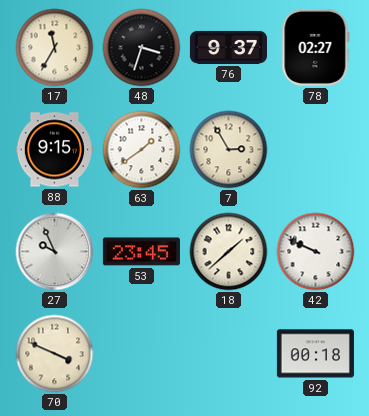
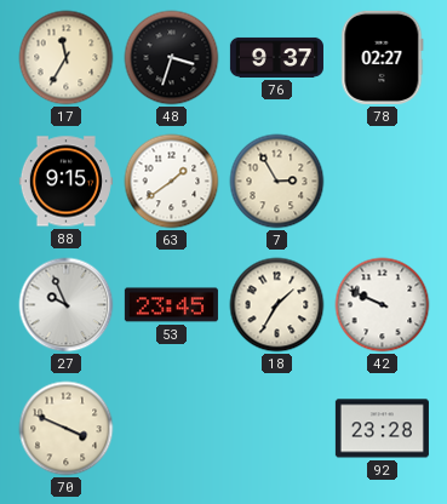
18: 1:38 -> 1:35
92: 00:18 -> 23:28
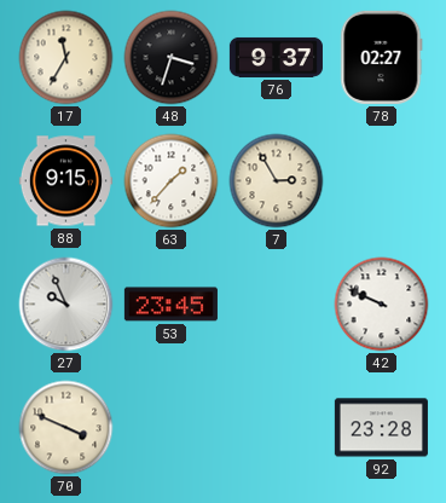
63: 1:39 -> 1:37
18: 1:35 -> none
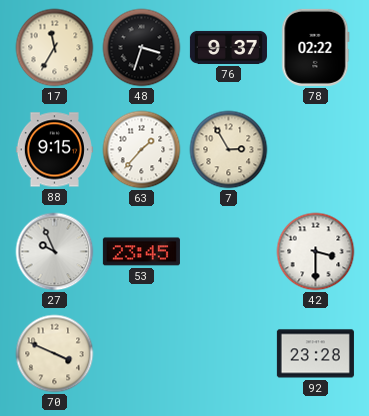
78: 02:27 -> 02:22
42: 9:49 -> 3:30
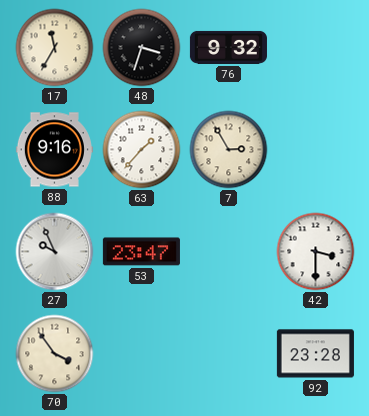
76: 9:37 -> 9:32
78: 02:22 -> none
88: 9:15 -> 9:16
53: 23:45 -> 23:47
70: 3:49 -> 3:54
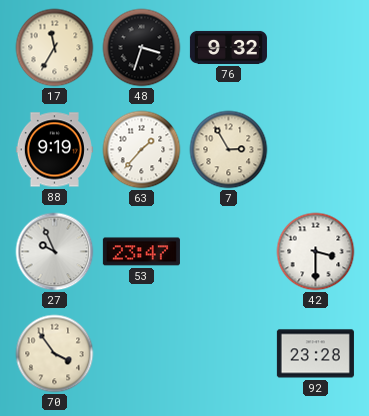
88: 9:16 -> 9:19
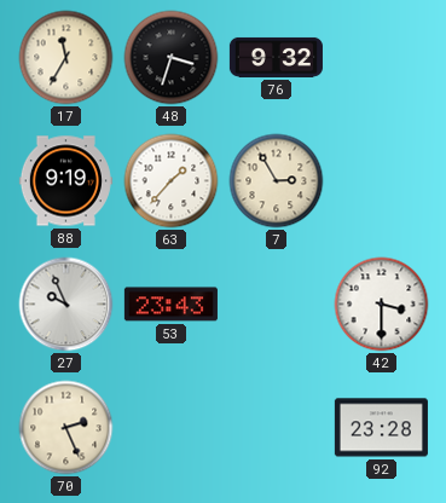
53: 23:47 -> 23:43
70: 3:54 -> 2:26
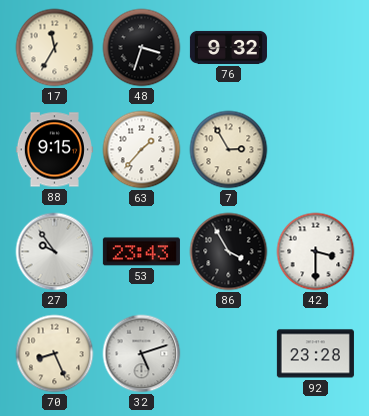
88: 9:19 -> 9:15
27: 9:56 -> 9:54
86: none -> 3:55
70: 2:26 -> 8:26
32: none -> 5:12
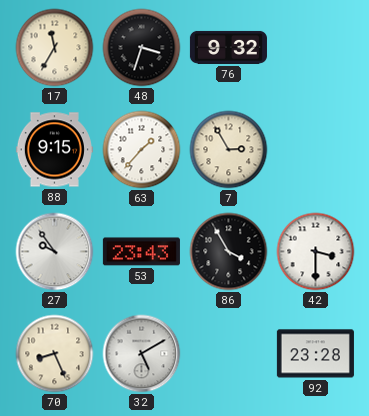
32: 5:12 -> 5:10
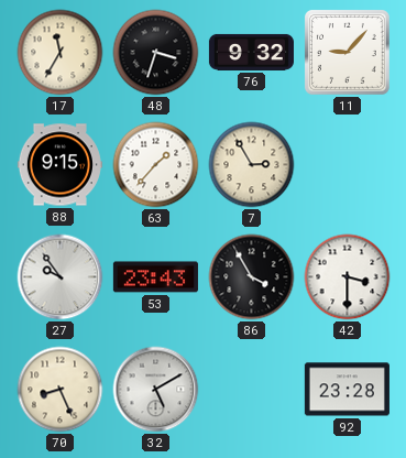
11: none -> 9:07
